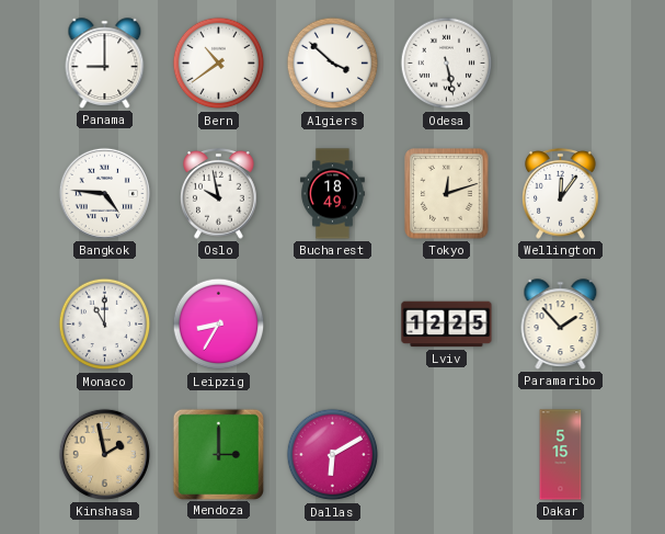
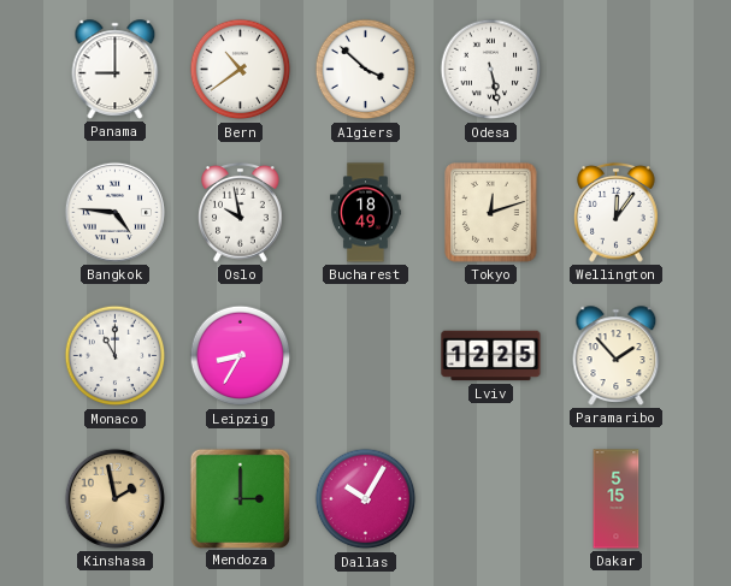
Dallas: 6:10 -> 10:05
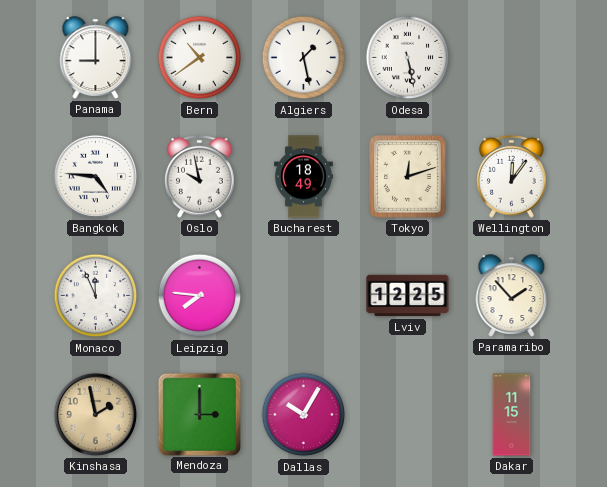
Algiers: 3:52 -> 1:28
Monaco: 11:00 -> 11:56
Leipzig: 8:35 -> 7:46
Dakar: 5:15 -> 11:15
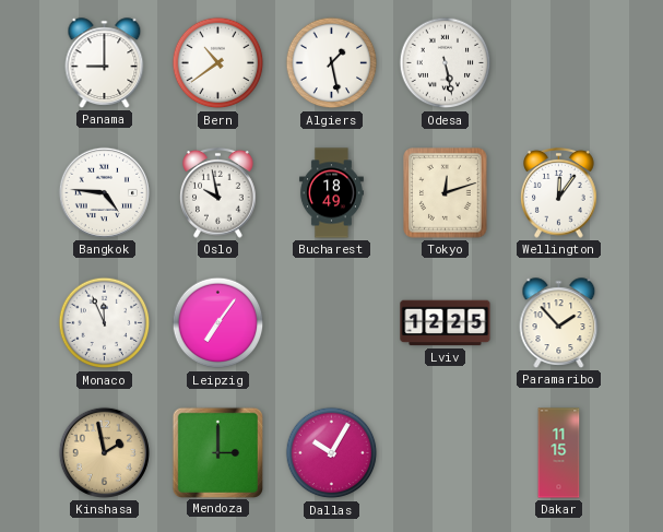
Leipzig: 7:46 -> 7:06
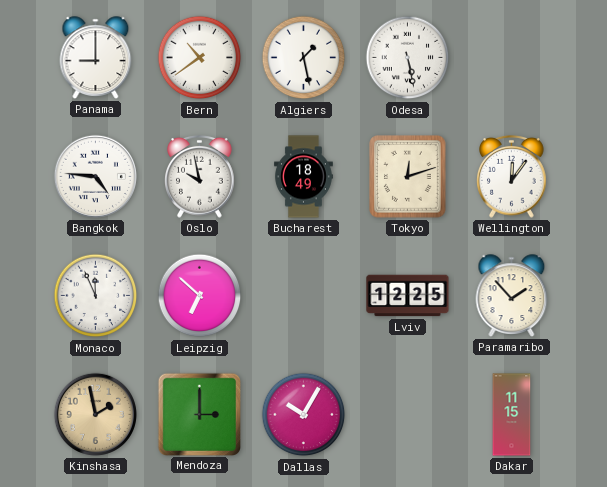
Leipzig: 7:06 -> 6:52
